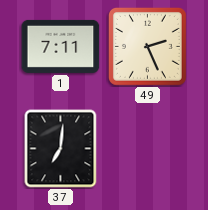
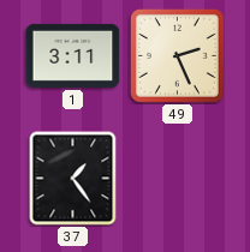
1: 7:11 -> 3:11
37: 7:01 -> 1:24
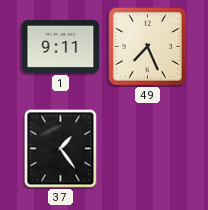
1: 3:11 -> 9:11
49: 2:26 -> 7:26
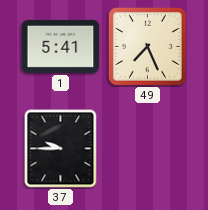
1: 9:11 -> 5:41
37: 1:24 -> 9:45
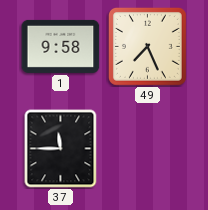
1: 5:41 -> 9:58
37: 9:45 -> 11:45
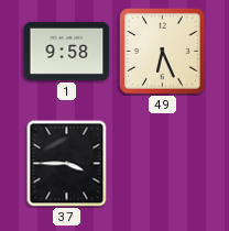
49: 7:26 -> 6:26
37: 11:45 -> 3:45
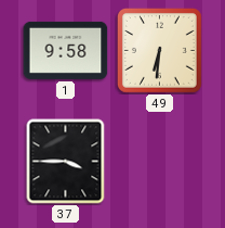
49: 6:26 -> 6:31
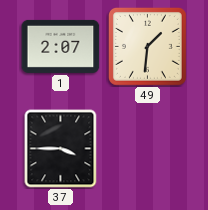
1: 9:58 -> 2:07
49: 6:31 -> 1:31
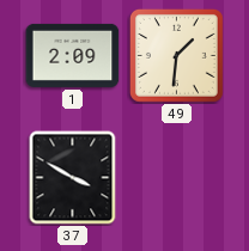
1: 2:07 -> 2:09
37: 3:45 -> 3:50
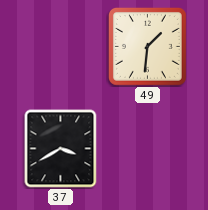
1: 2:09 -> none
37: 3:50 -> 3:40
